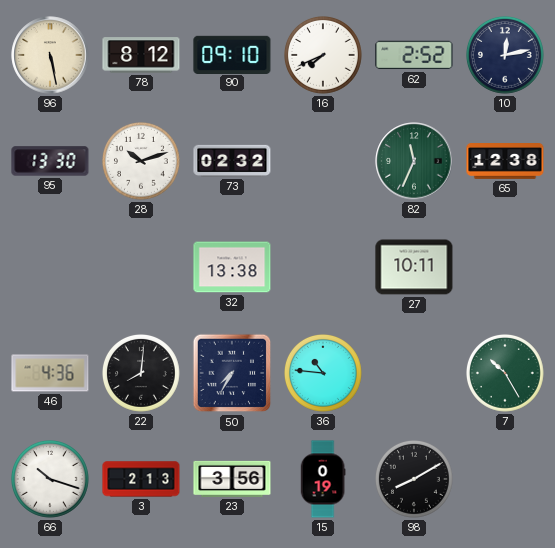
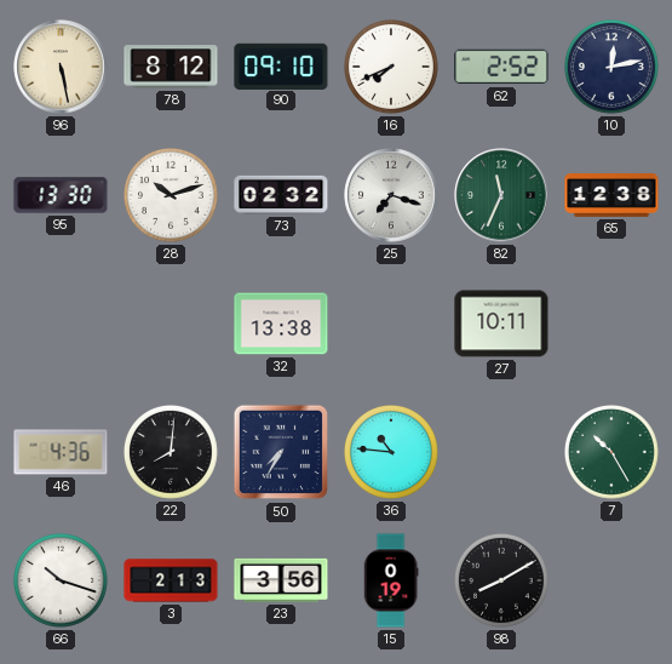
25: none -> 7:18
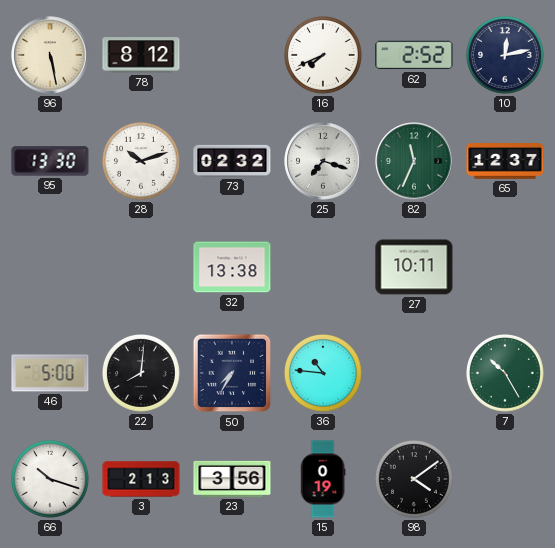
90: 09:10 -> none
65: 12:38 -> 12:37
46: 4:36 -> 5:00
98: 8:10 -> 4:09
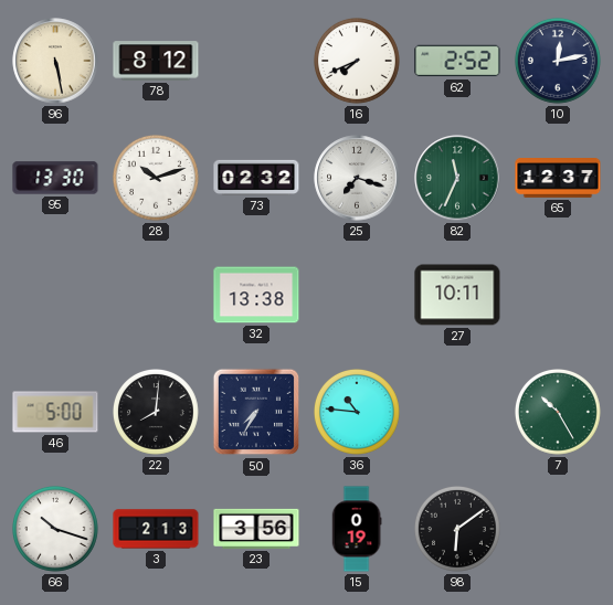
98: 4:09 -> 6:09
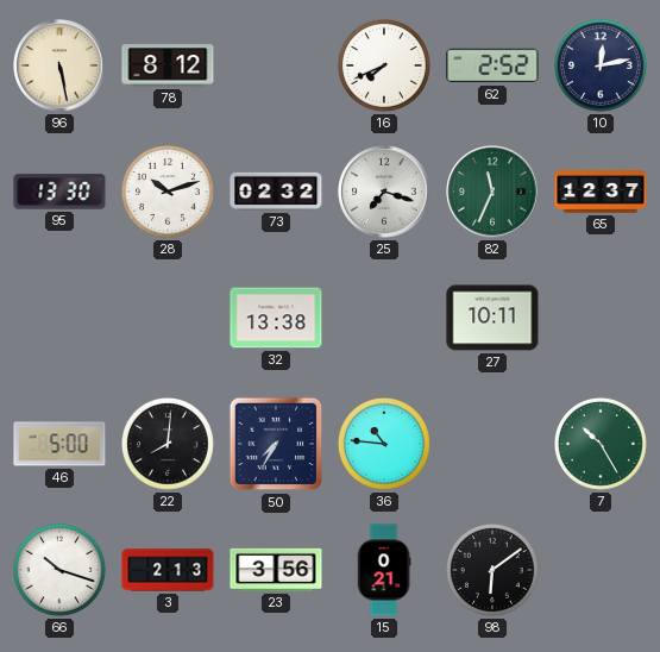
15: 0:19 -> 0:21
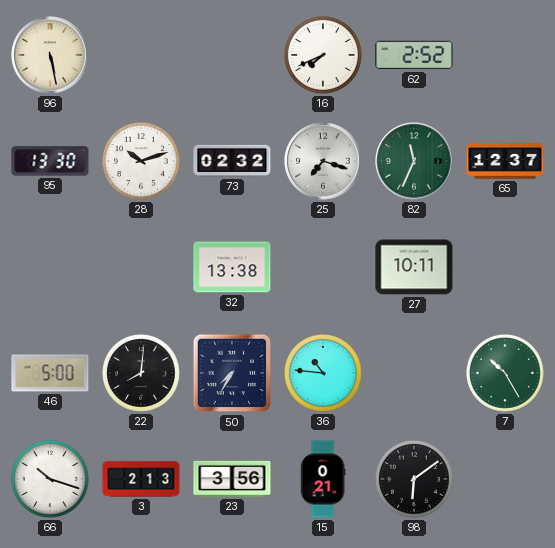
78: 8:12 -> none
10: 12:13 -> none
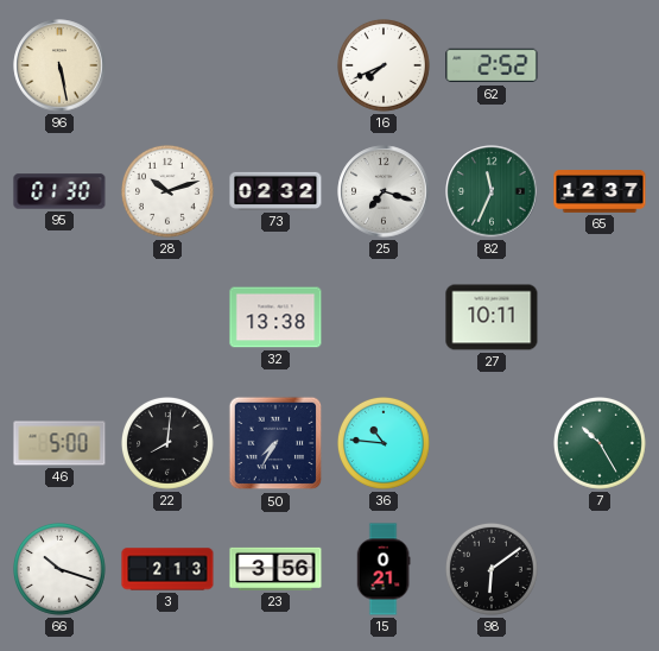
95: 13:30 -> 01:30
